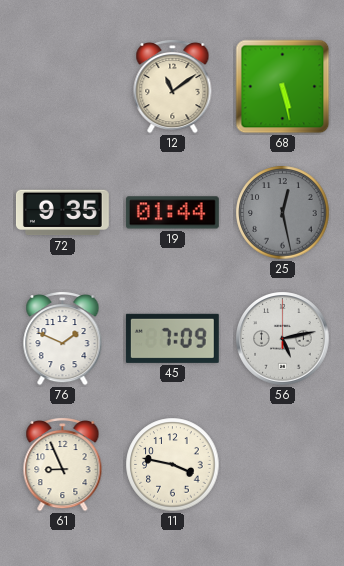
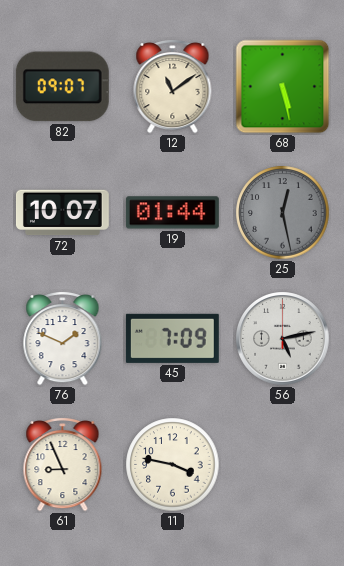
82: none -> 09:07
72: 9:35 -> 10:07
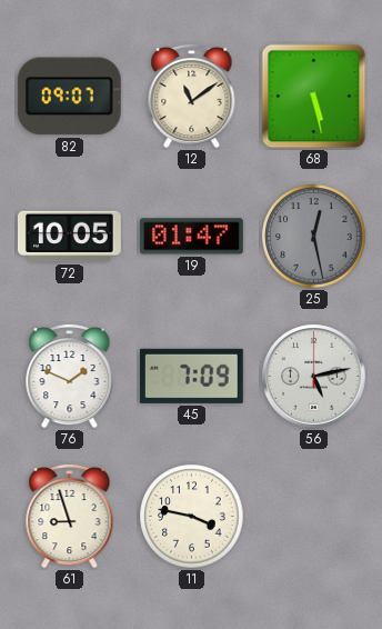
72: 10:07 -> 10:05
19: 01:44 -> 01:47
61: 8:56 -> 8:57
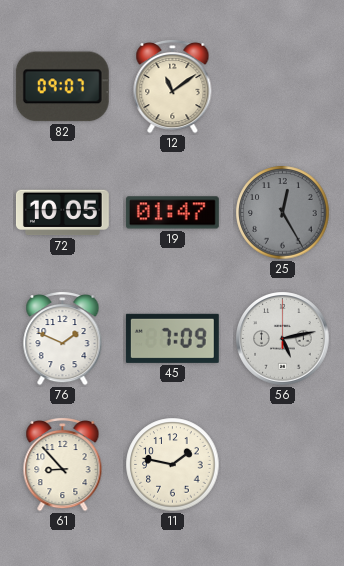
68: 5:28 -> none
25: 12:28 -> 12:25
61: 8:57 -> 8:53
11: 3:47 -> 1:47
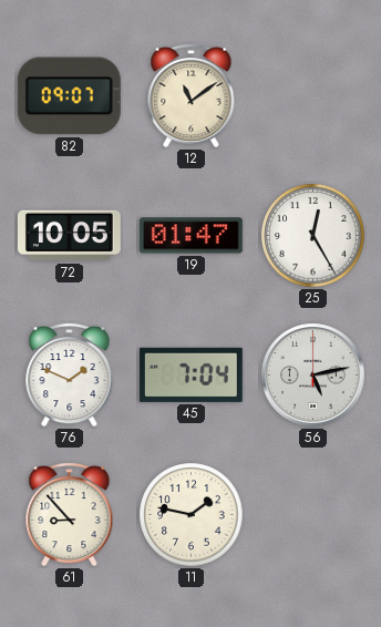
25 dial: grey -> white
45: 7:09 -> 7:04
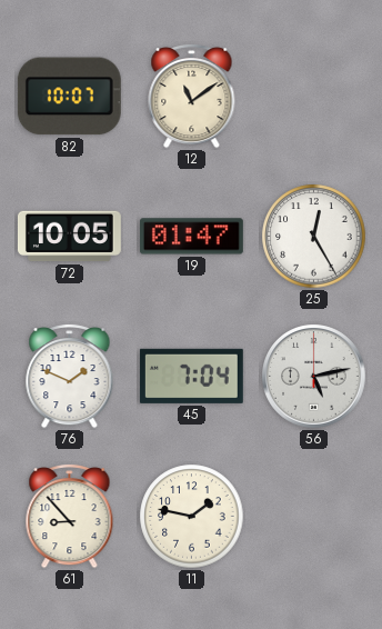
82: 09:07 -> 10:07
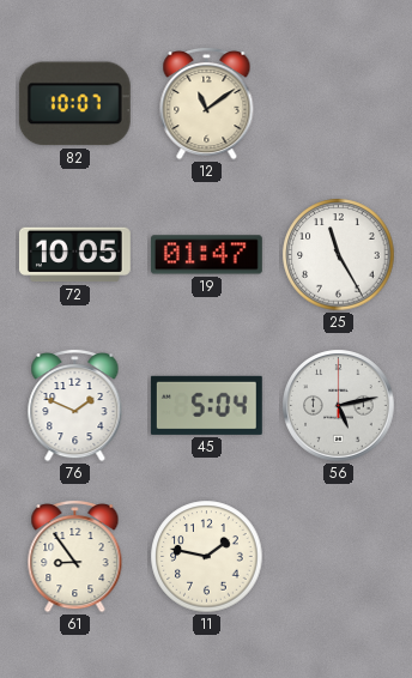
25: 12:25 -> 11:25
45: 7:04 -> 5:04
61: 8:53 -> 8:54
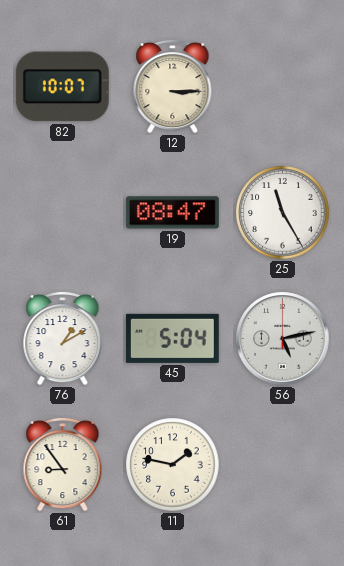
12: 11:09 -> 3:15
72: 10:05 -> none
19: 01:47 -> 08:47
76: 1:49 -> 1:10
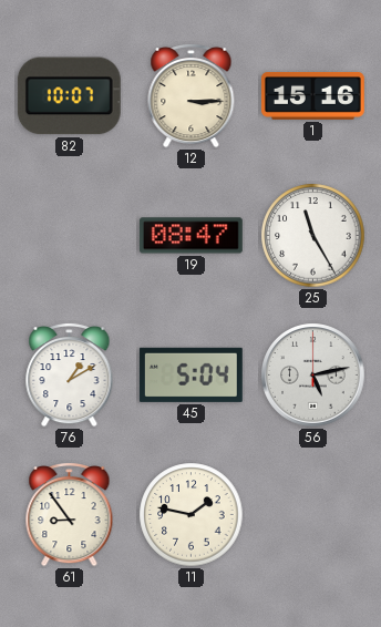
1: none -> 15:16
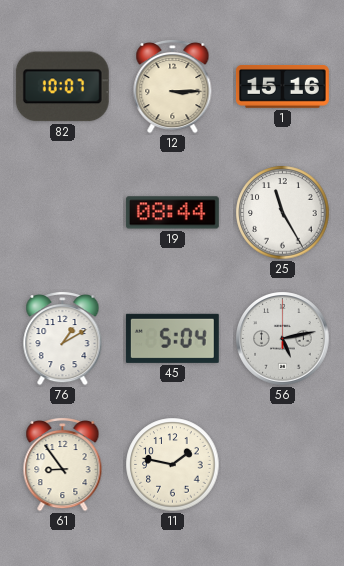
19: 08:47 -> 08:44
